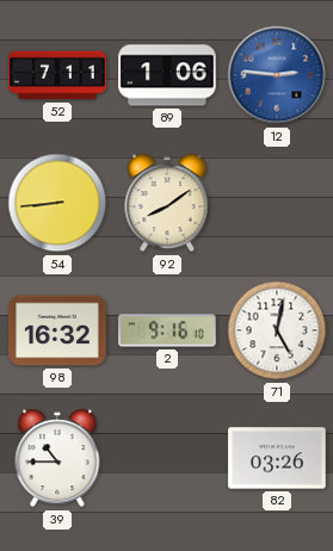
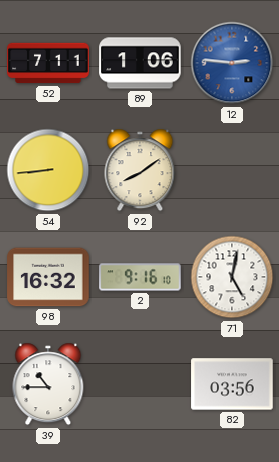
82: 03:26 -> 03:56
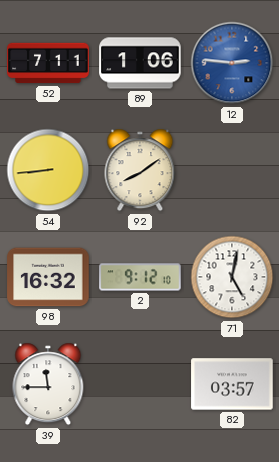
2: 9:16 -> 9:12
39: 10:45 -> 11:45
82: 03:56 -> 03:57
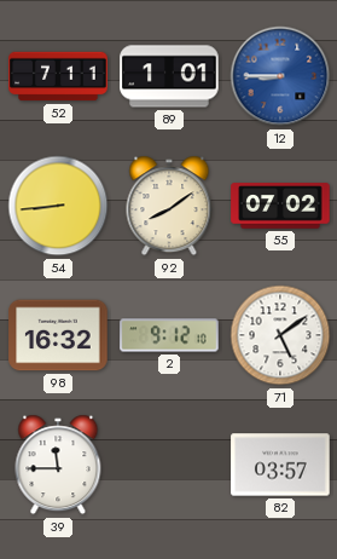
89: 1:06 -> 1:01
12: 2:46 -> 8:45
55: none -> 07:02
71: 5:02 -> 5:09
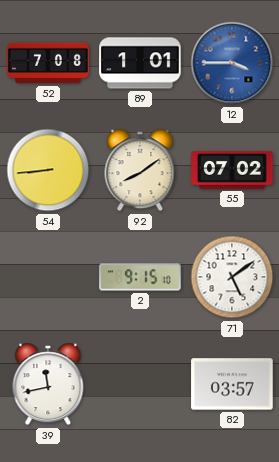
52: 7:11 -> 7:08
12: 8:45 -> 3:45
98: 16:32 -> none
2: 9:12 -> 9:15
39: 11:45 -> 11:43
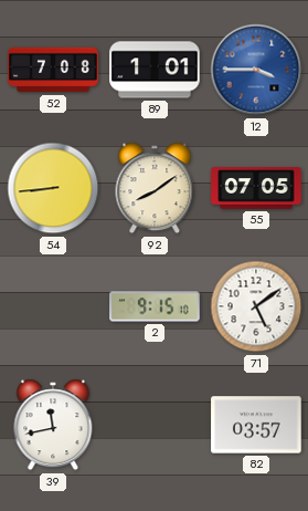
55: 07:02 -> 07:05
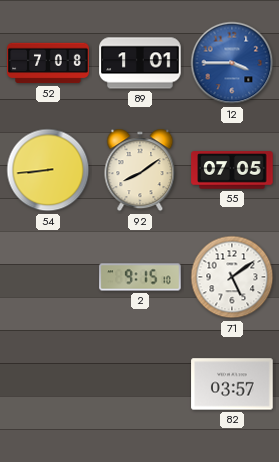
39: 11:43 -> none
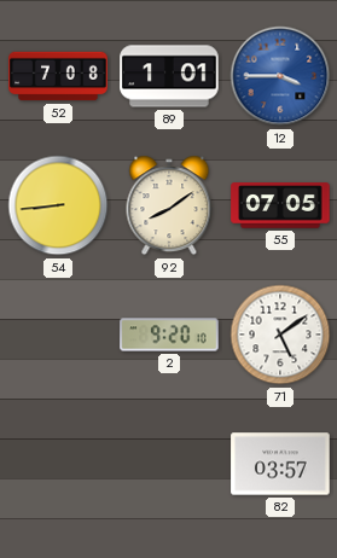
2: 9:15 -> 9:20
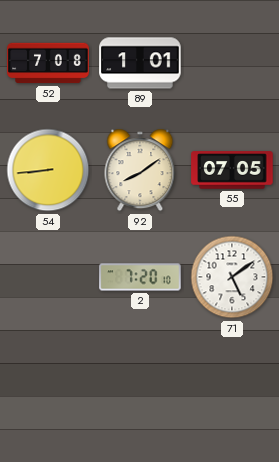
12: 3:45 -> none
2: 9:20 -> 7:20
82: 03:57 -> none
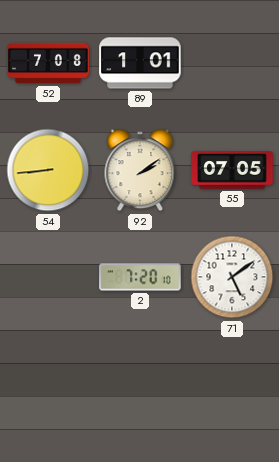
92: 8:09 -> 2:09
